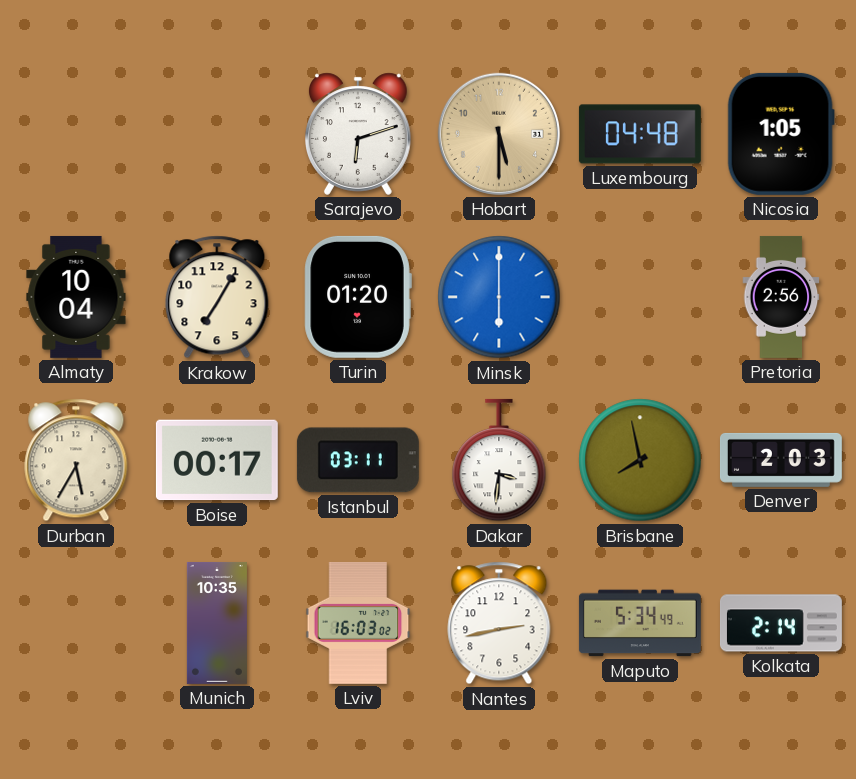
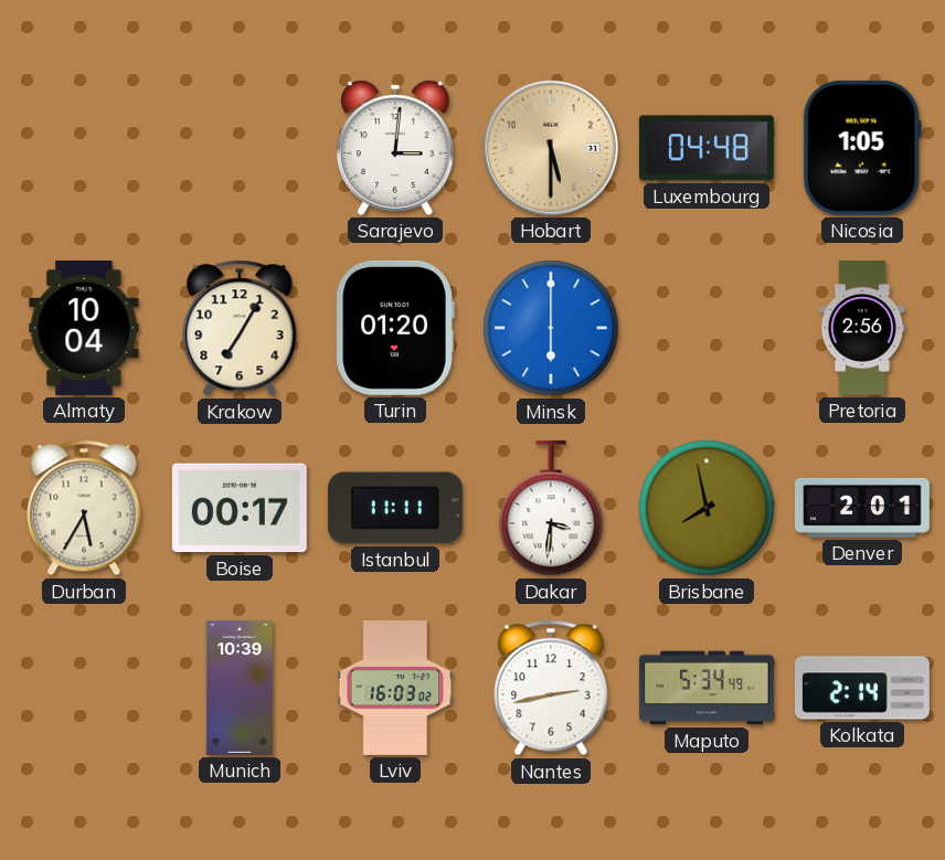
Sarajevo: 6:12 -> 3:01
Istanbul: 03:11 -> 11:11
Denver: 2:03 -> 2:01
Munich: 10:35 -> 10:39
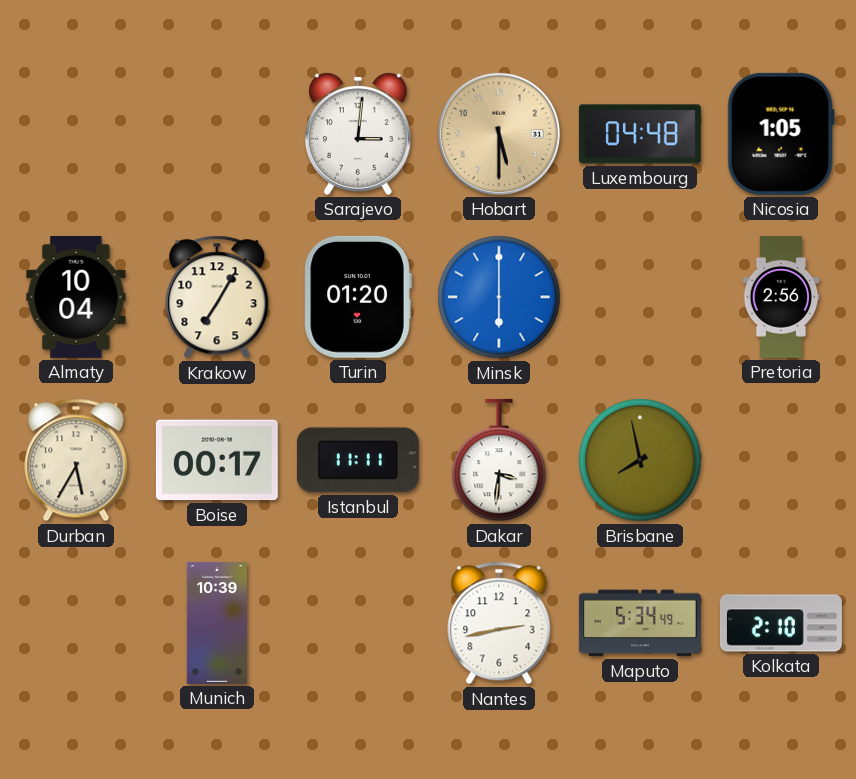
Denver: 2:01 -> none
Lviv: 16:03 -> none
Kolkata: 2:14 -> 2:10
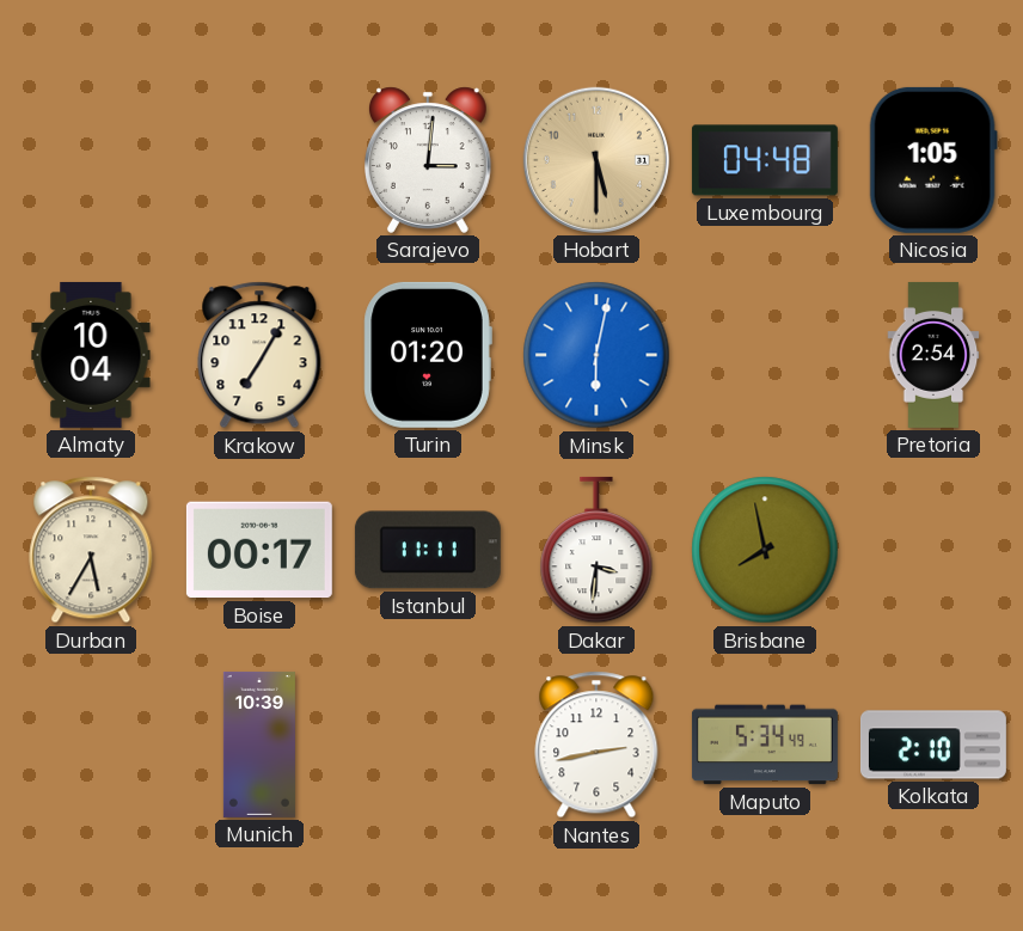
Minsk: 6:00 -> 6:02
Pretoria: 2:56 -> 2:54
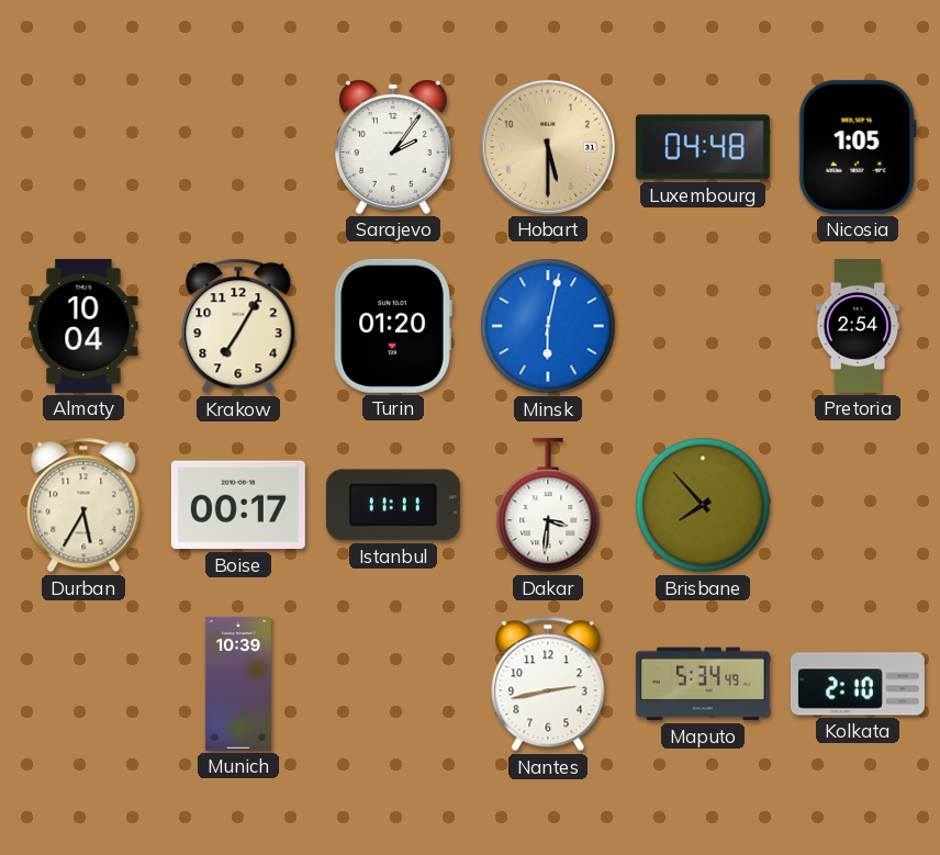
Sarajevo: 3:01 -> 2:06
Brisbane: 7:58 -> 7:53
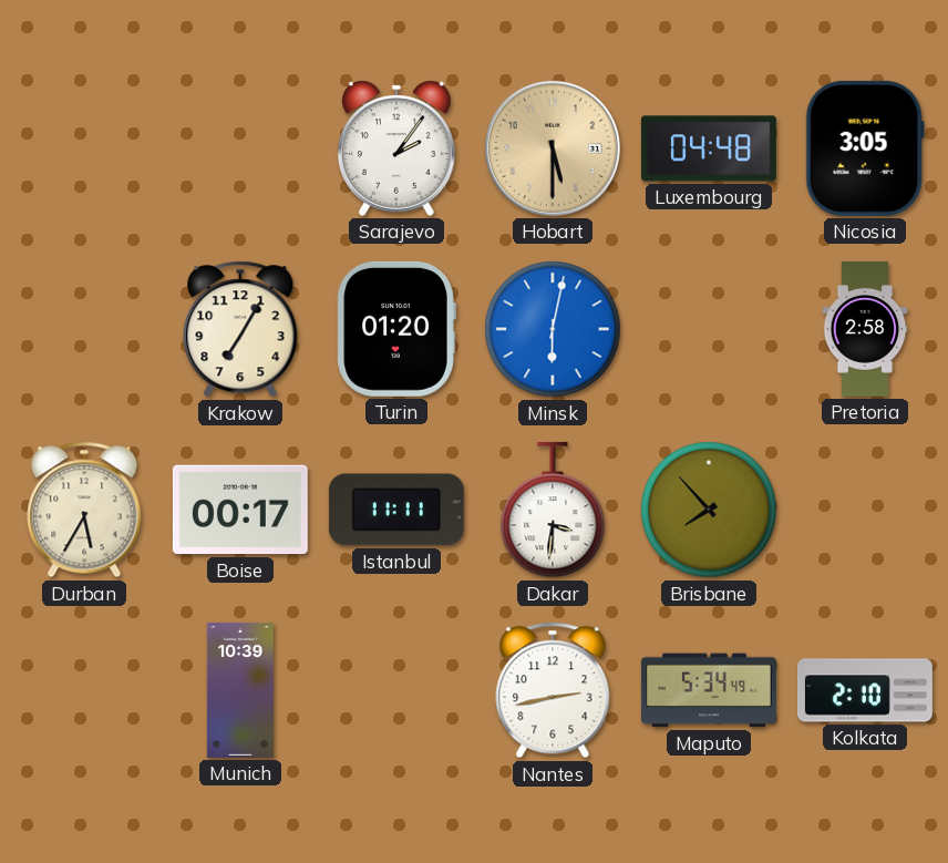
Nicosia: 1:05 -> 3:05
Almaty: 10:04 -> none
Pretoria: 2:54 -> 2:58
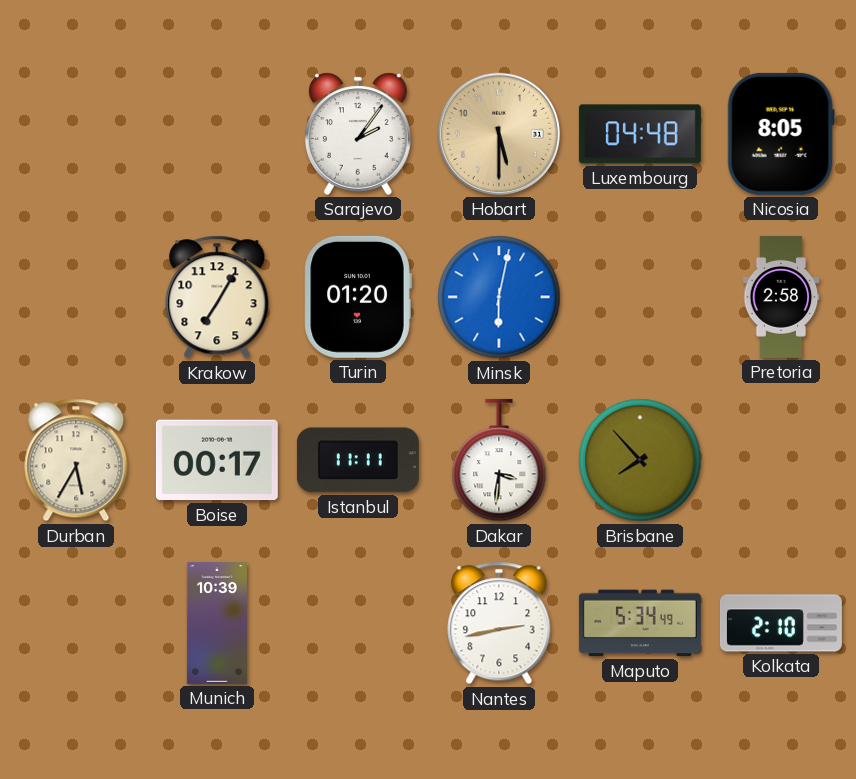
Nicosia: 3:05 -> 8:05
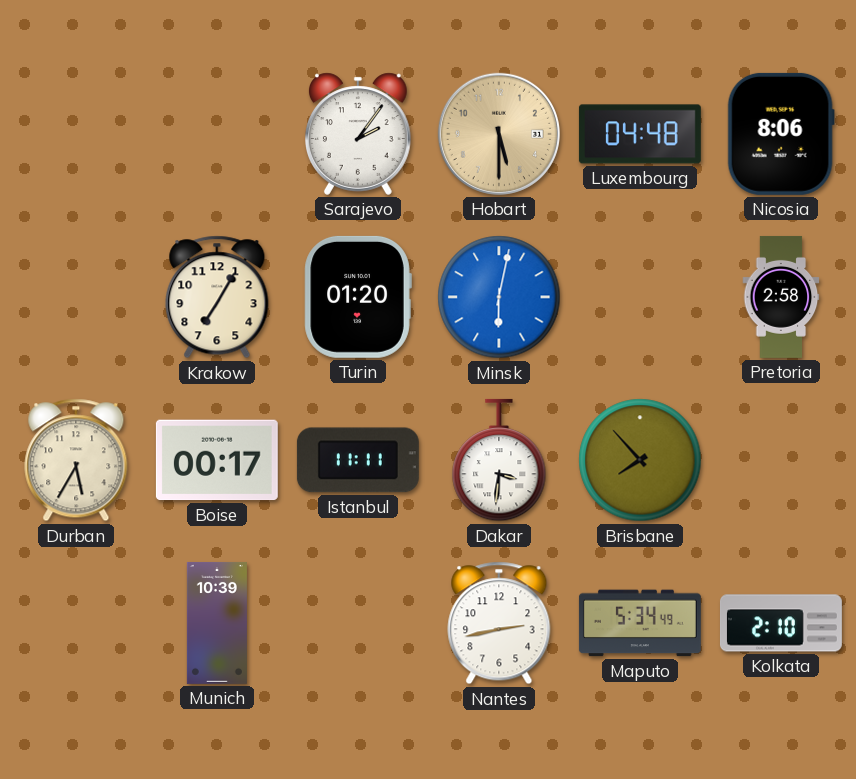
Nicosia: 8:05 -> 8:06
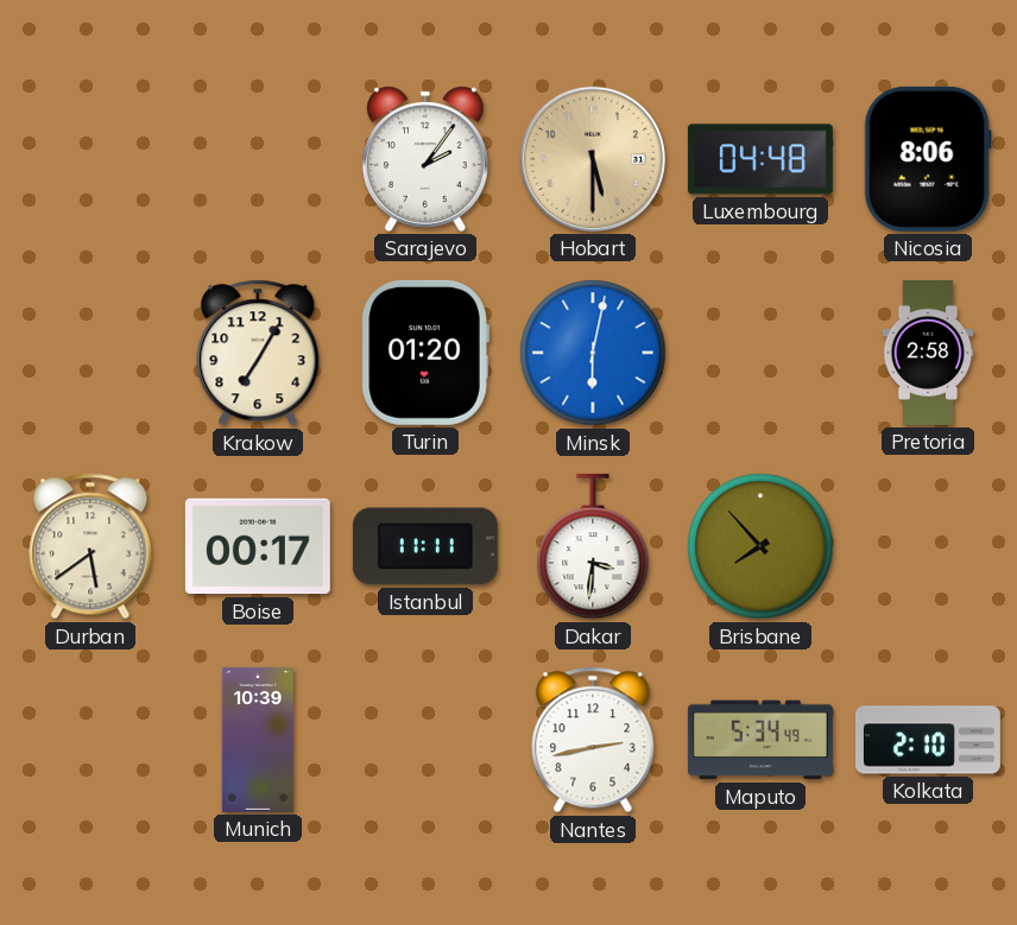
Durban: 5:35 -> 5:39
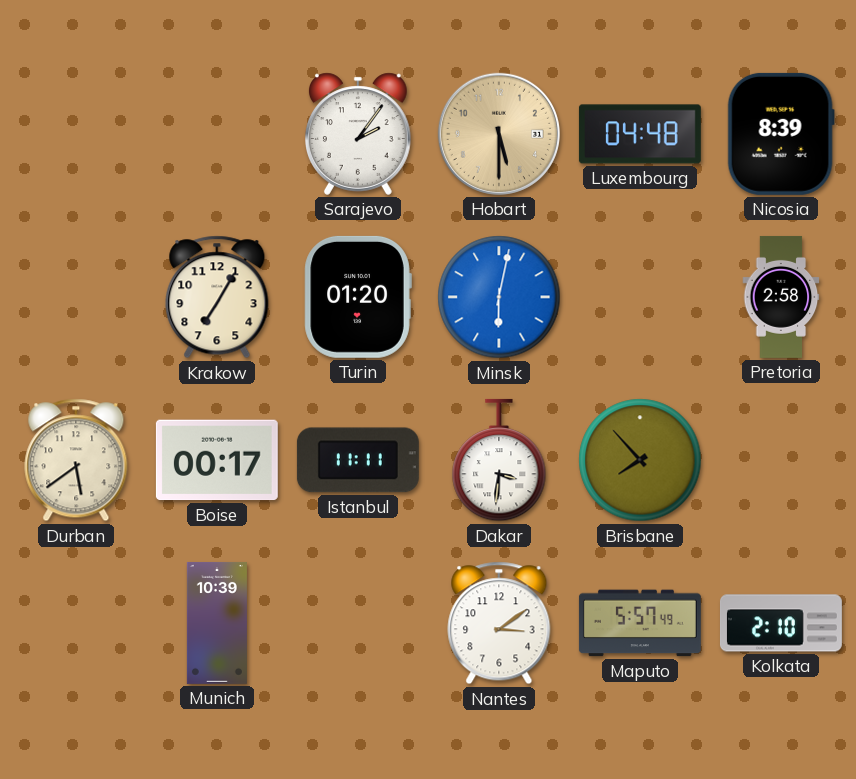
Nicosia: 8:06 -> 8:39
Nantes: 2:43 -> 3:09
Maputo: 5:34 -> 5:57
